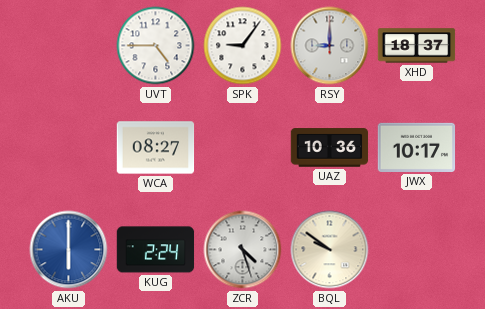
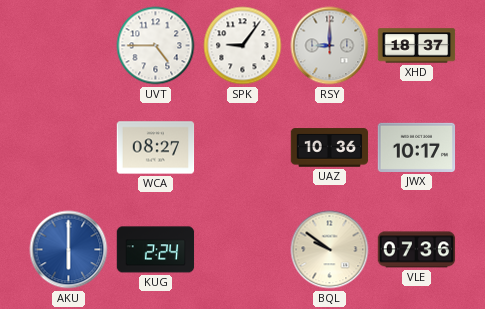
ZCR: 4:27 -> none
VLE: none -> 07:36
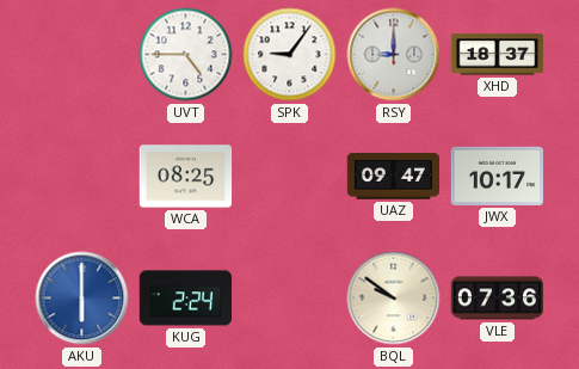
WCA: 08:27 -> 08:25
UAZ: 10:36 -> 09:47
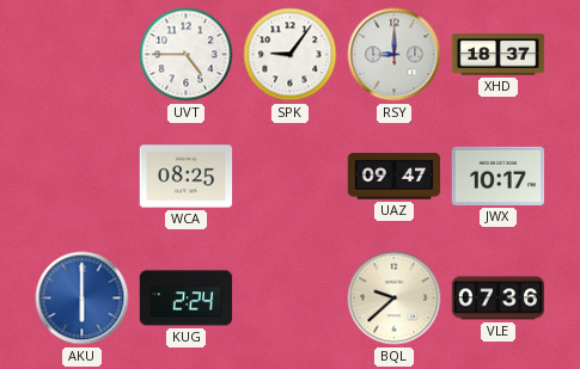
BQL: 9:51 -> 9:38
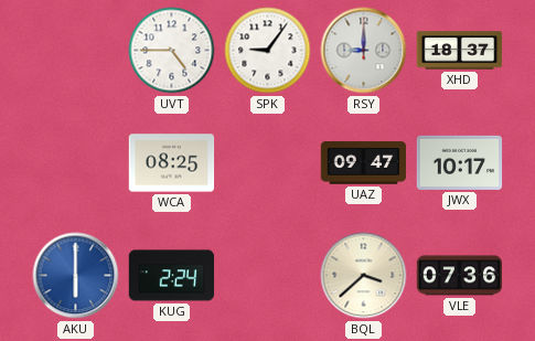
BQL: 9:38 -> 3:38
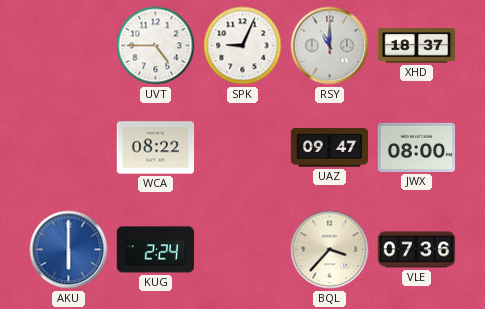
SPK: 9:06 -> 9:04
RSY: 9:00 -> 11:00
WCA: 08:25 -> 08:22
JWX: 10:17 -> 08:00
BQL: 3:38 -> 3:37
